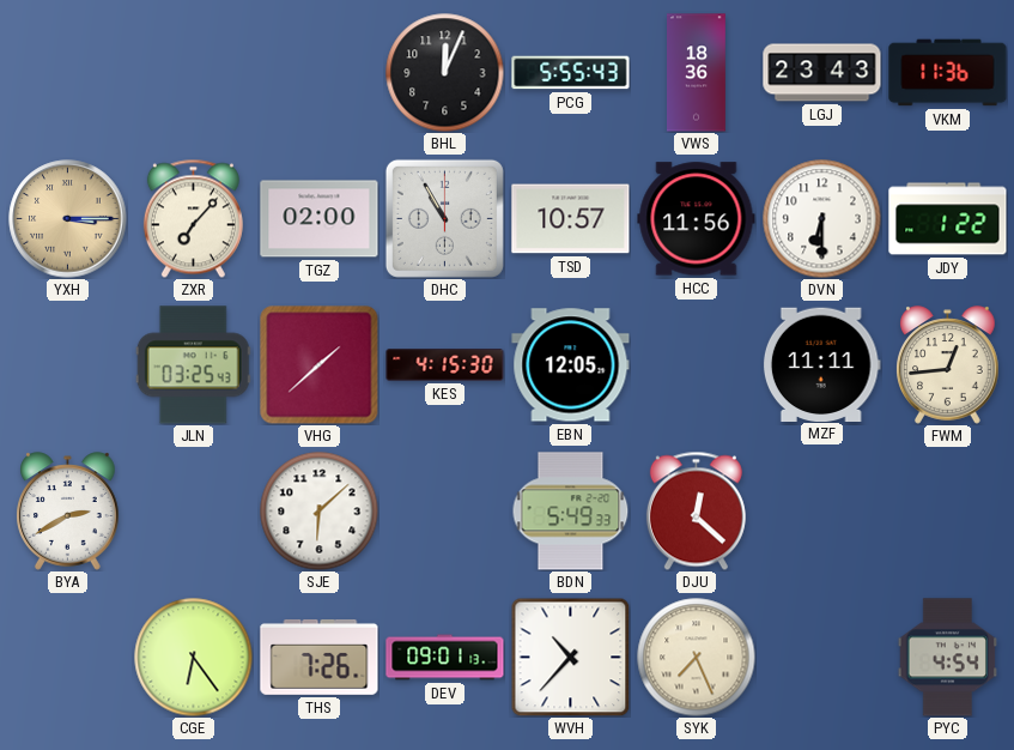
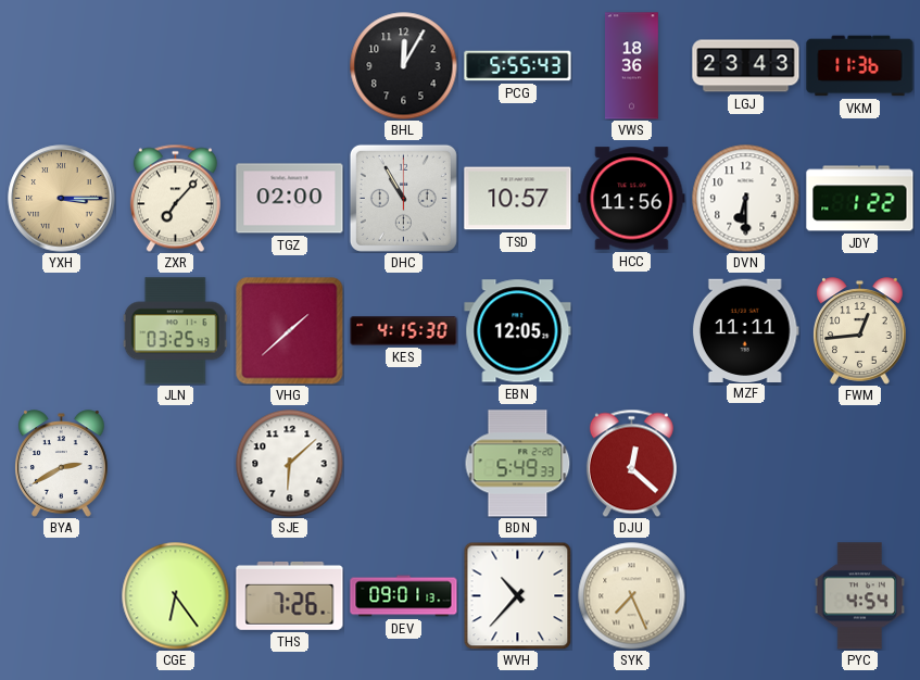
BHL: 12:04 -> 12:05
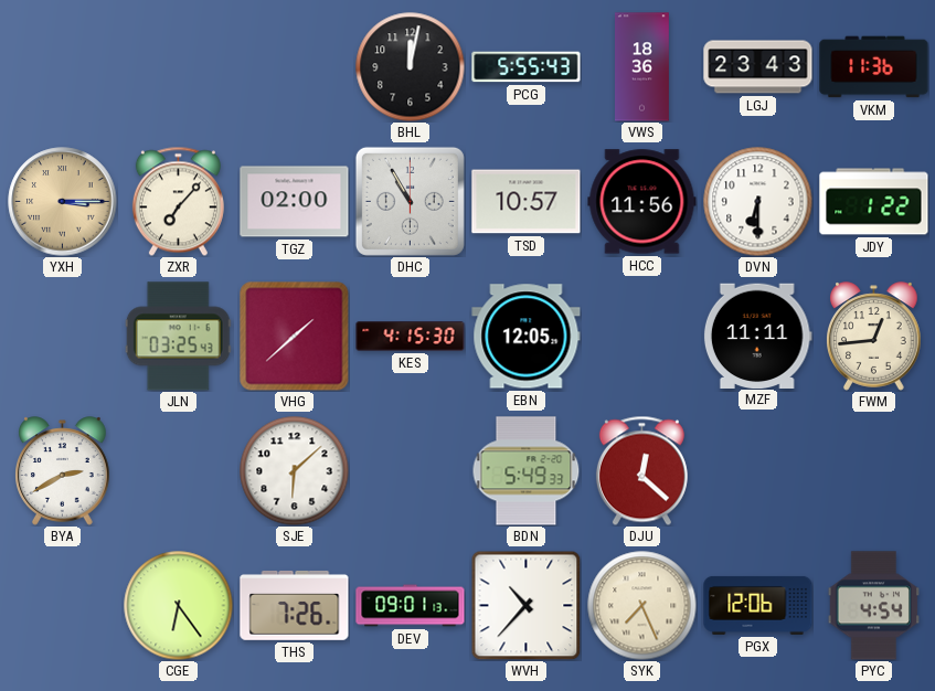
BHL: 12:05 -> 12:02
PGX: none -> 12:06
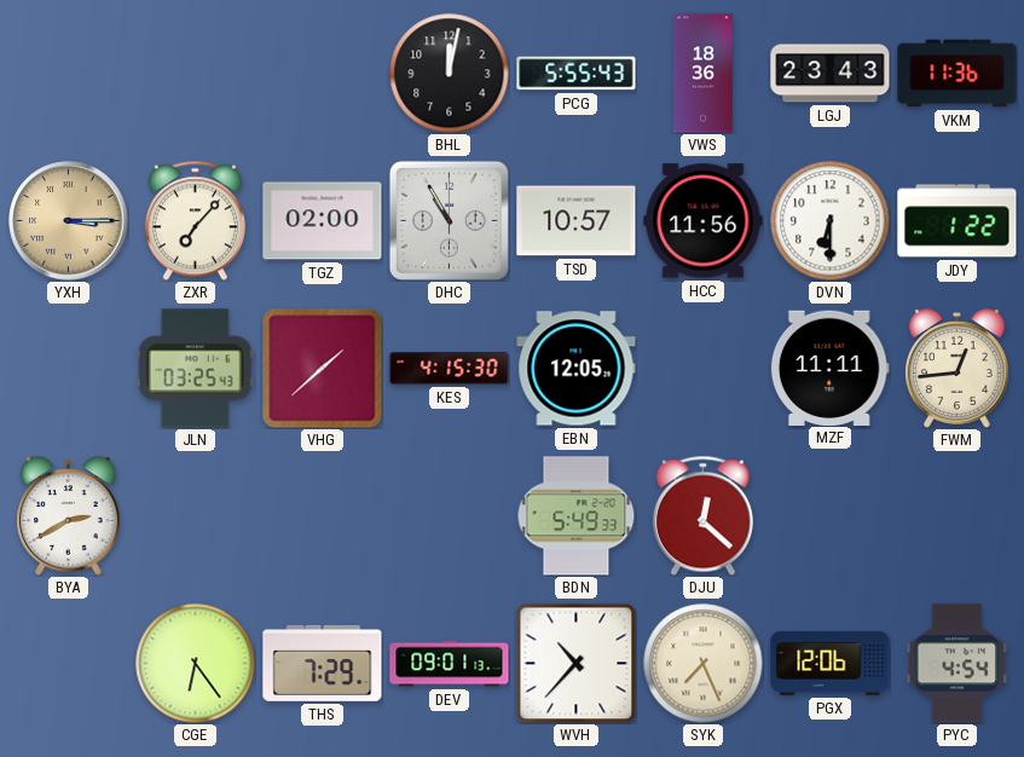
SJE: 6:08 -> none
THS: 7:26 -> 7:29
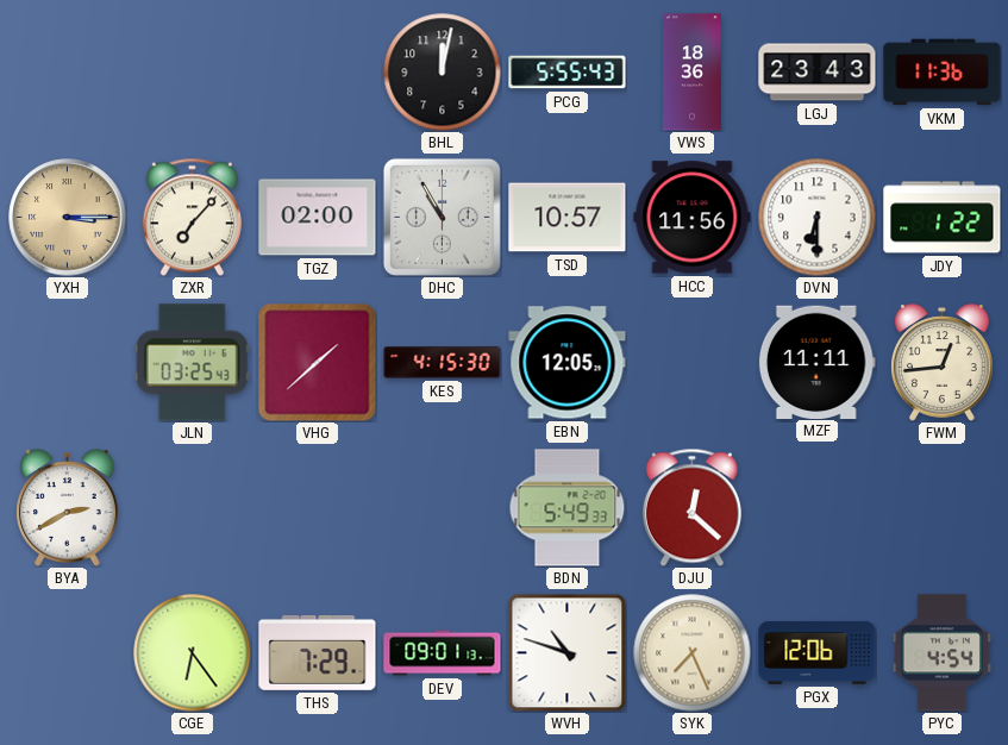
WVH: 10:37 -> 10:48
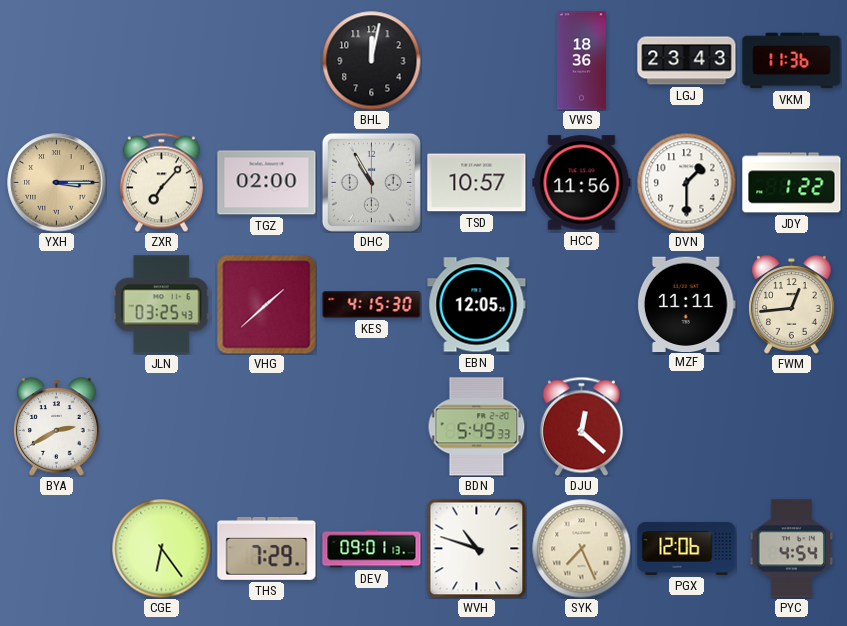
PCG: 5:55 -> none
DVN: 6:30 -> 1:30
